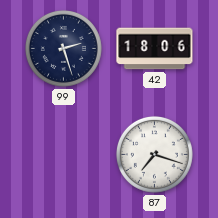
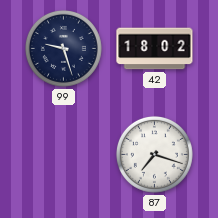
99: 2:27 -> 9:27
42: 18:06 -> 18:02
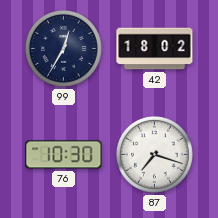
99: 9:27 -> 12:35
76: none -> 10:30
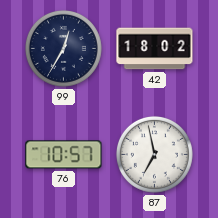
76: 10:30 -> 10:57
87: 7:18 -> 6:58
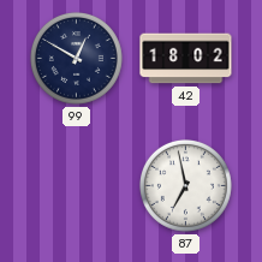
99: 12:35 -> 12:50
76: 10:57 -> none
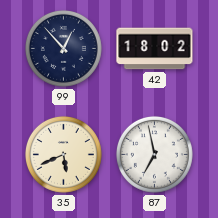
99: 12:50 -> 12:53
35: none -> 5:41
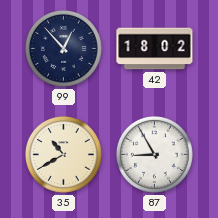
35: 5:41 -> 10:40
87: 6:58 -> 8:55
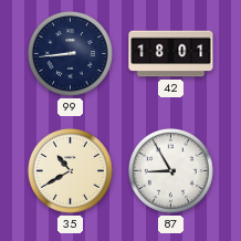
99: 12:53 -> 8:44
42: 18:02 -> 18:01
